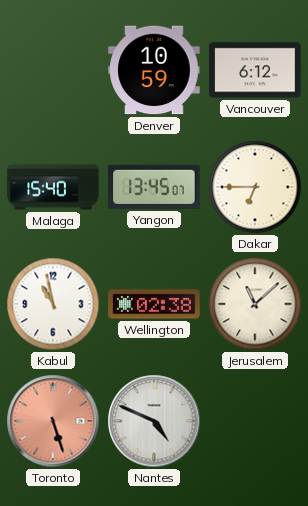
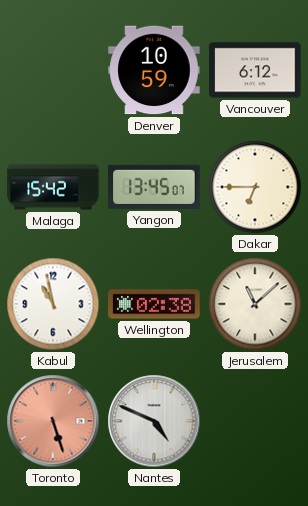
Malaga: 15:40 -> 15:42
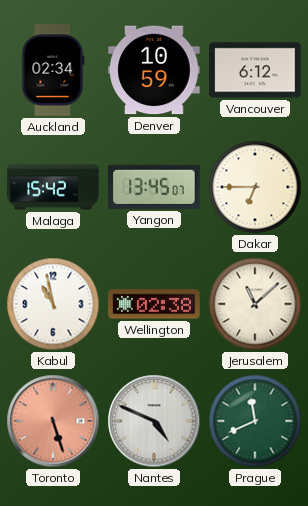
Auckland: none -> 02:34
Prague: none -> 11:41
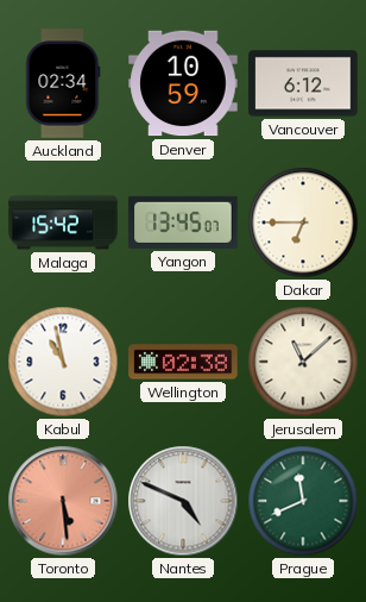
Toronto: 5:27 -> 5:29
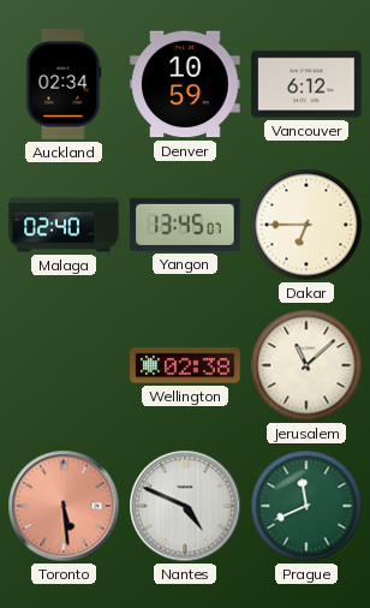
Malaga: 15:42 -> 02:40
Kabul: 10:58 -> none
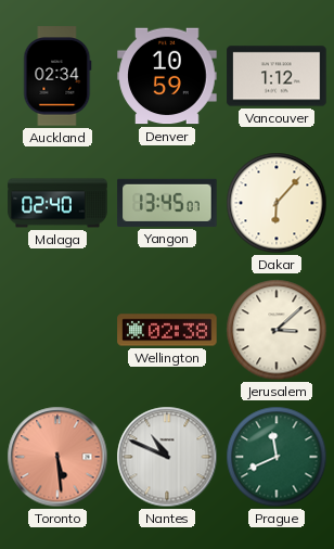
Vancouver: 6:12 -> 1:12
Dakar: 6:45 -> 6:07
Jerusalem: 11:08 -> 3:08
Nantes: 4:49 -> 10:49
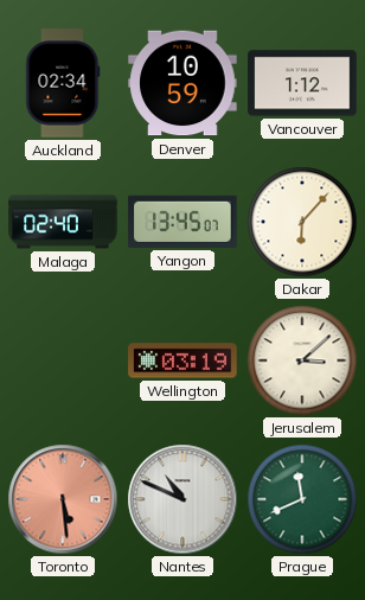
Wellington: 02:38 -> 03:19
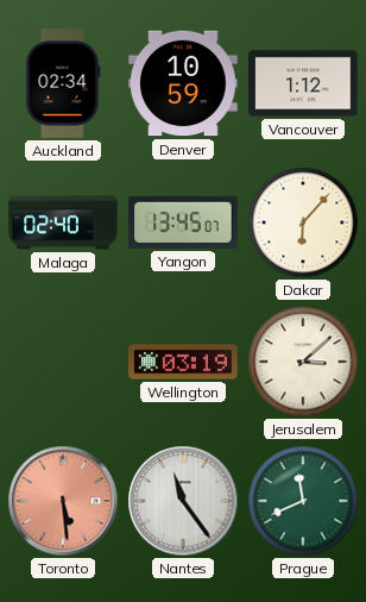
Nantes: 10:49 -> 11:24
